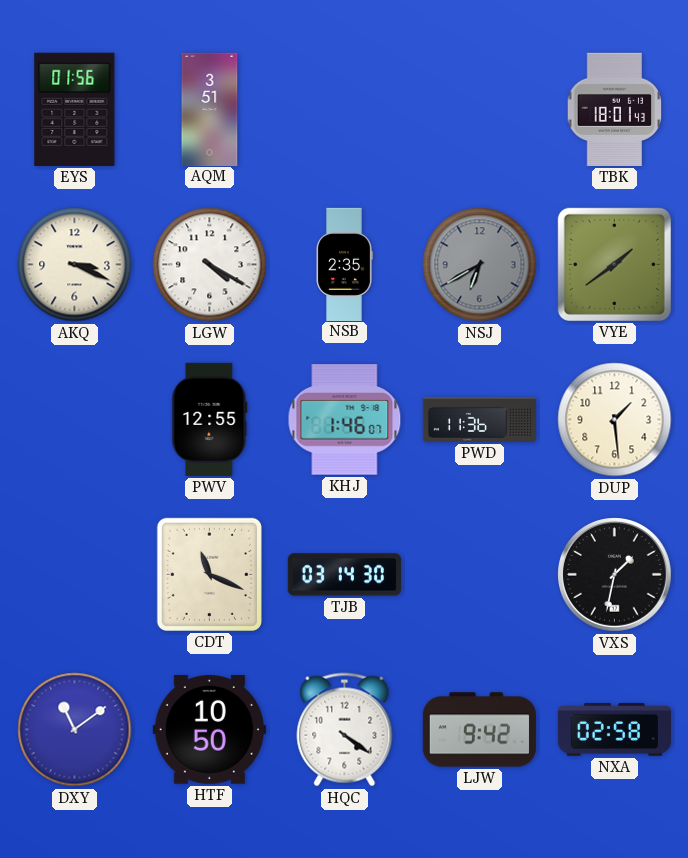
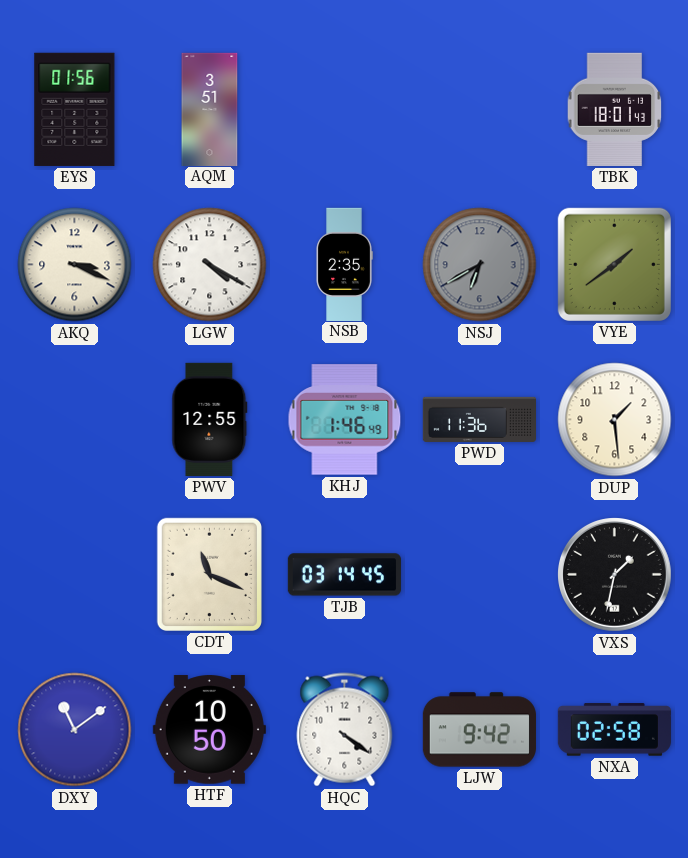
KHJ: 1:46:07 -> 1:46:49
TJB: 03:14:30 -> 03:14:45
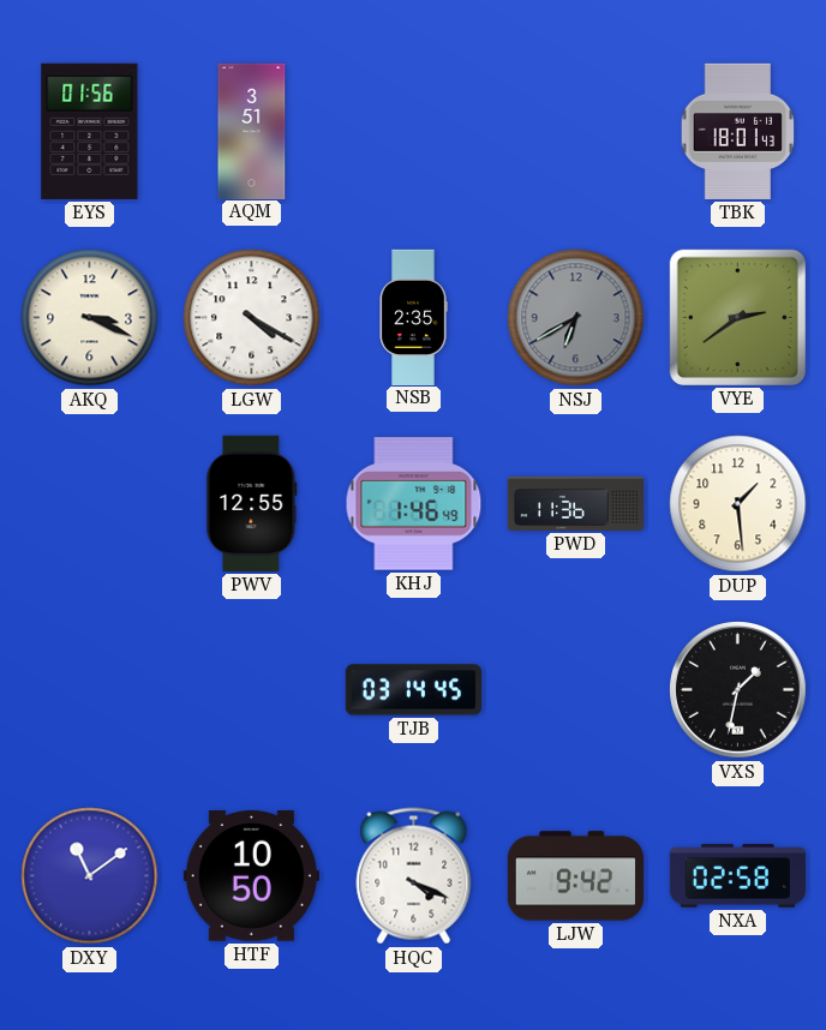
VYE: 1:39 -> 2:39
CDT: 11:19 -> none
HQC: 4:21 -> 4:19
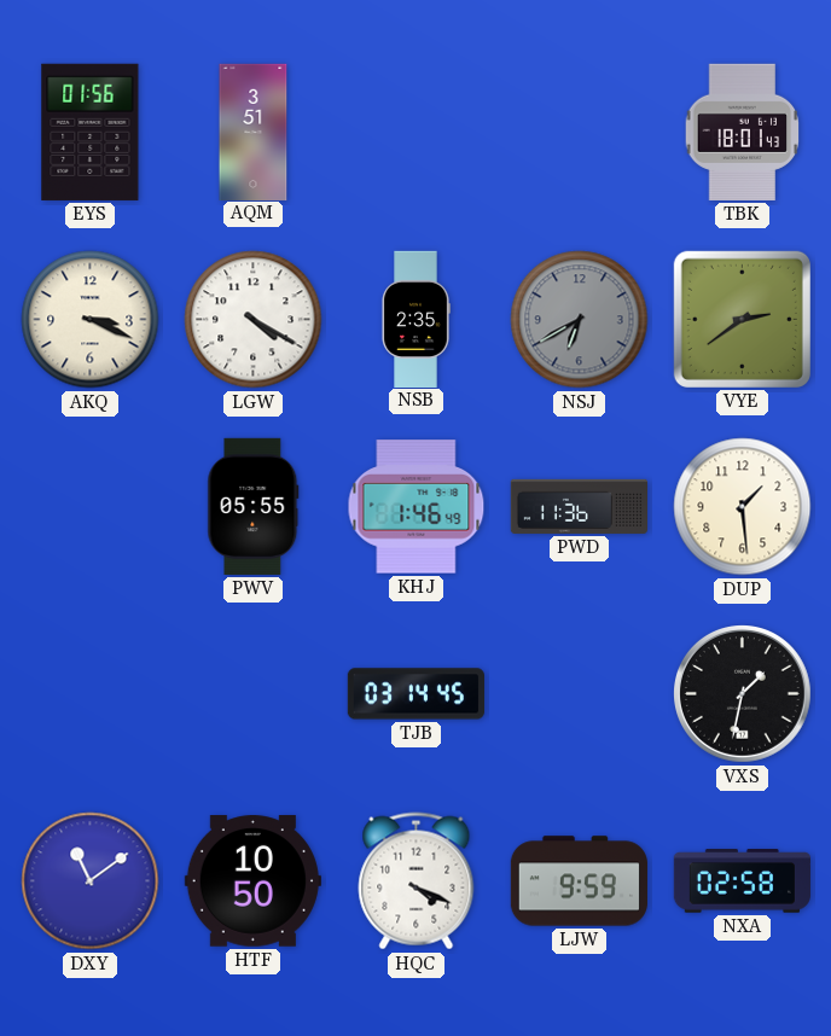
PWV: 12:55 -> 05:55
LJW: 9:42 -> 9:59
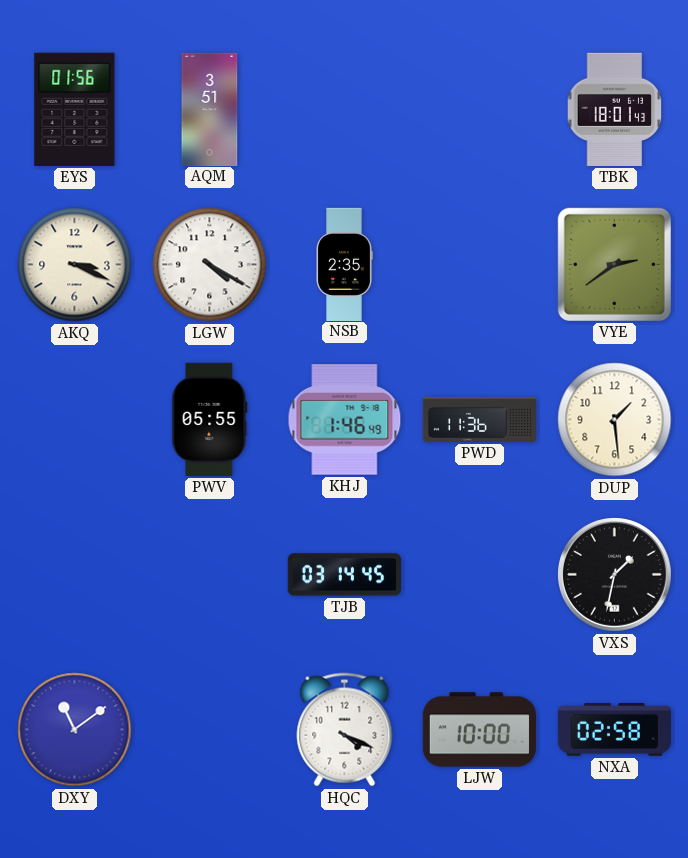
NSJ: 6:40 -> none
HTF: 10:50 -> none
LJW: 9:59 -> 10:00
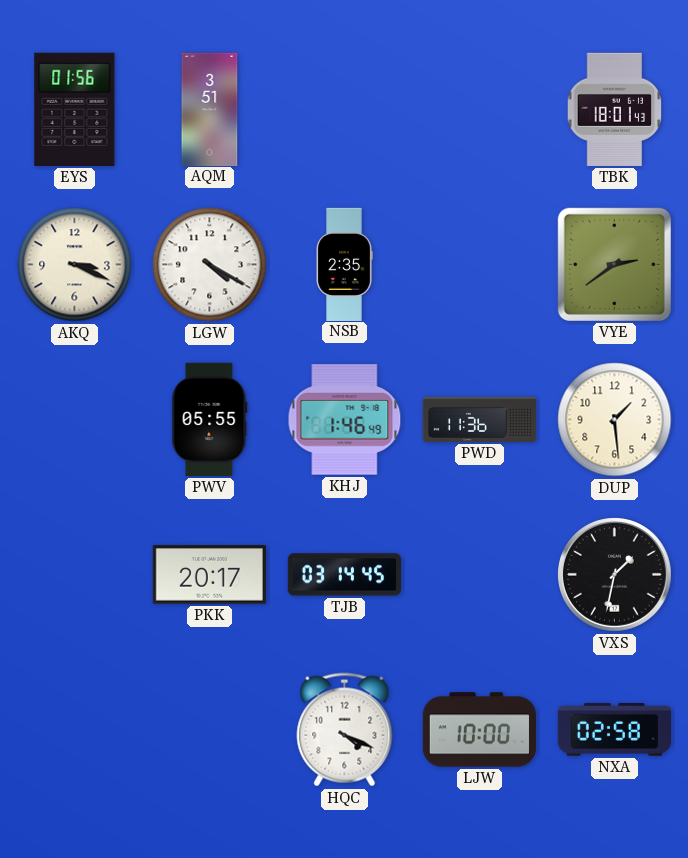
PKK: none -> 20:17
DXY: 11:09 -> none
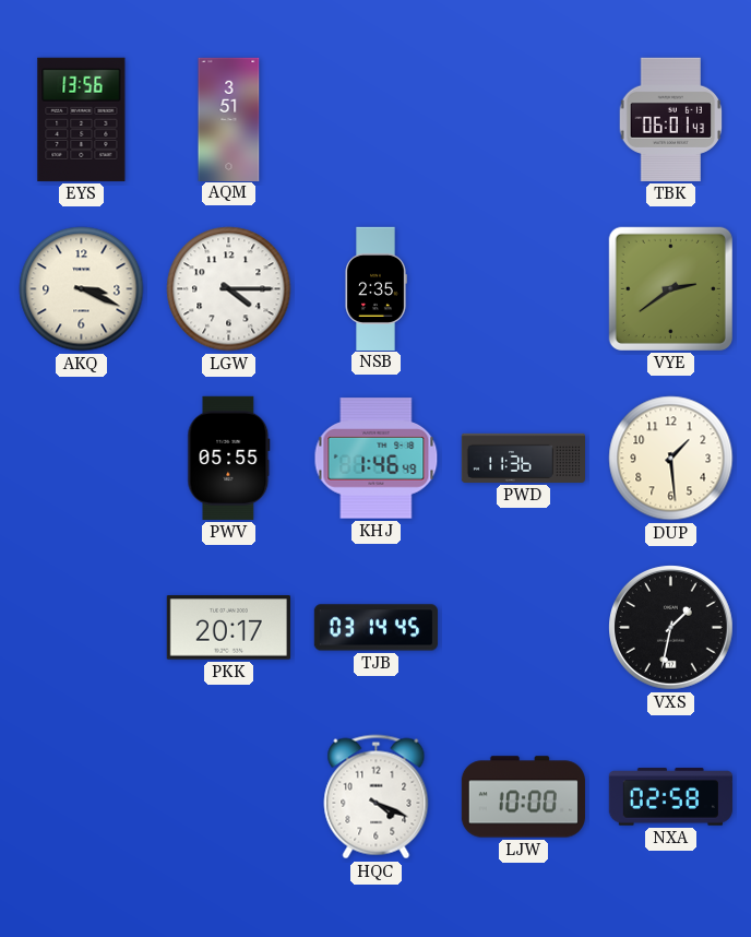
EYS: 01:56 -> 13:56
TBK: 18:01 -> 06:01
LGW: 4:20 -> 4:15
